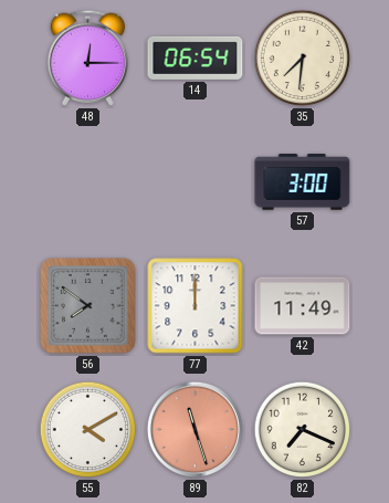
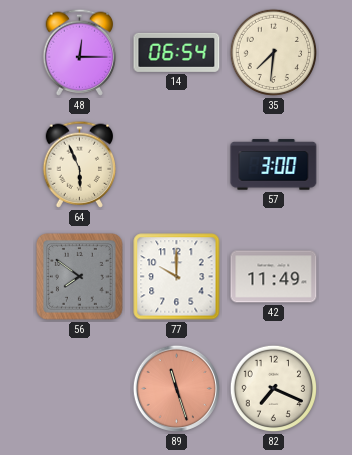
64: none -> 5:56
77: 12:00 -> 10:00
55: 4:10 -> none
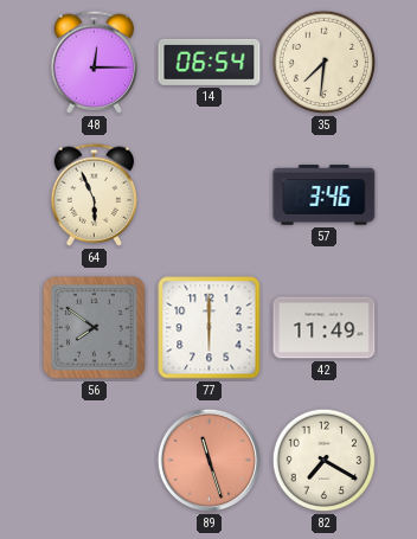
57: 3:00 -> 3:46
77: 10:00 -> 6:00
82: 7:19 -> 7:20
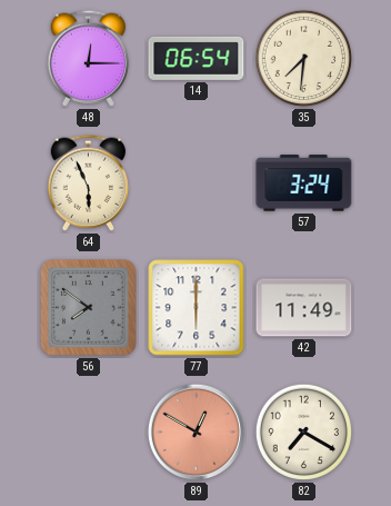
57: 3:46 -> 3:24
89: 11:27 -> 12:50
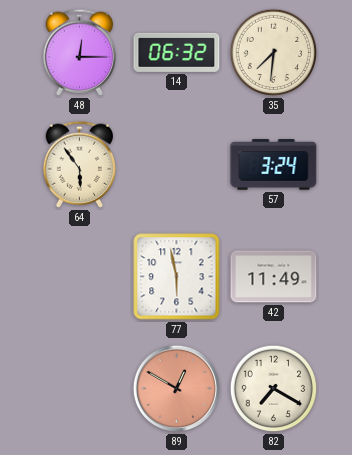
14: 06:54 -> 06:32
64: 5:56 -> 5:54
56: 7:51 -> none
77: 6:00 -> 5:58
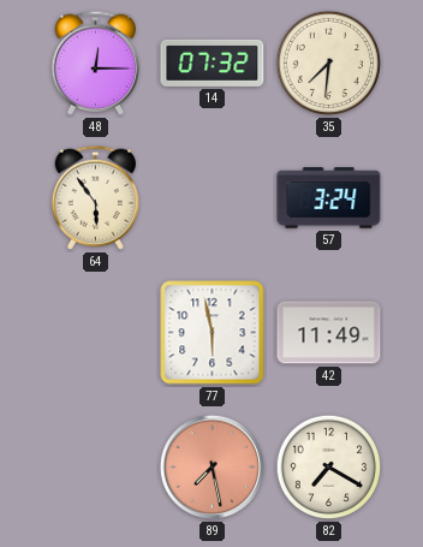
14: 06:32 -> 07:32
89: 12:50 -> 7:28
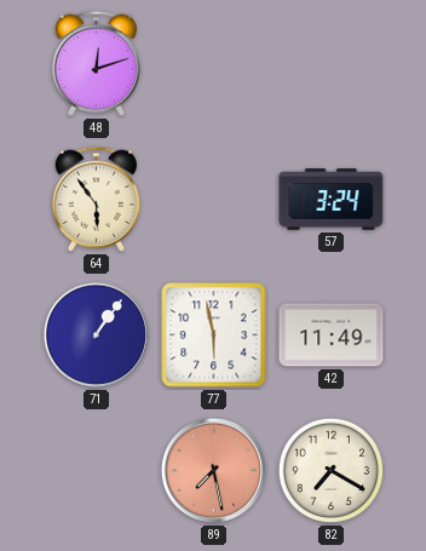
48: 12:15 -> 12:12
14: 07:32 -> none
35: 7:31 -> none
71: none -> 1:06
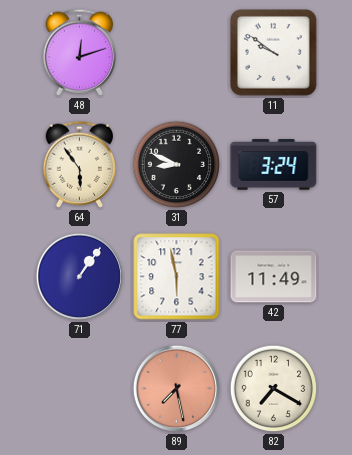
11: none -> 9:51
31: none -> 8:49
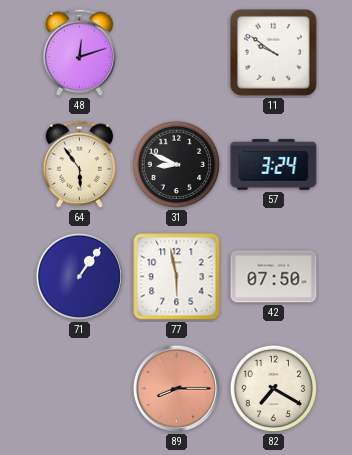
42: 11:49 -> 07:50
89: 7:28 -> 8:15
